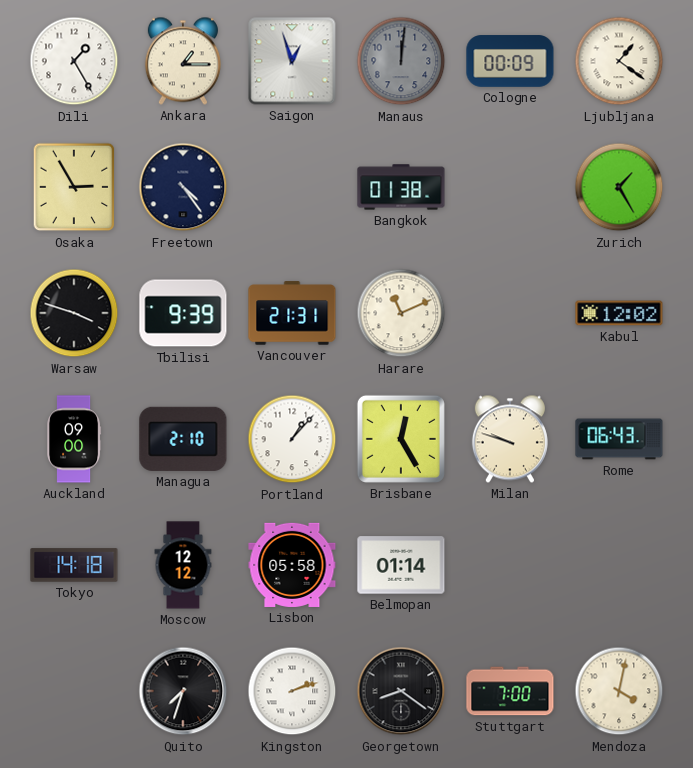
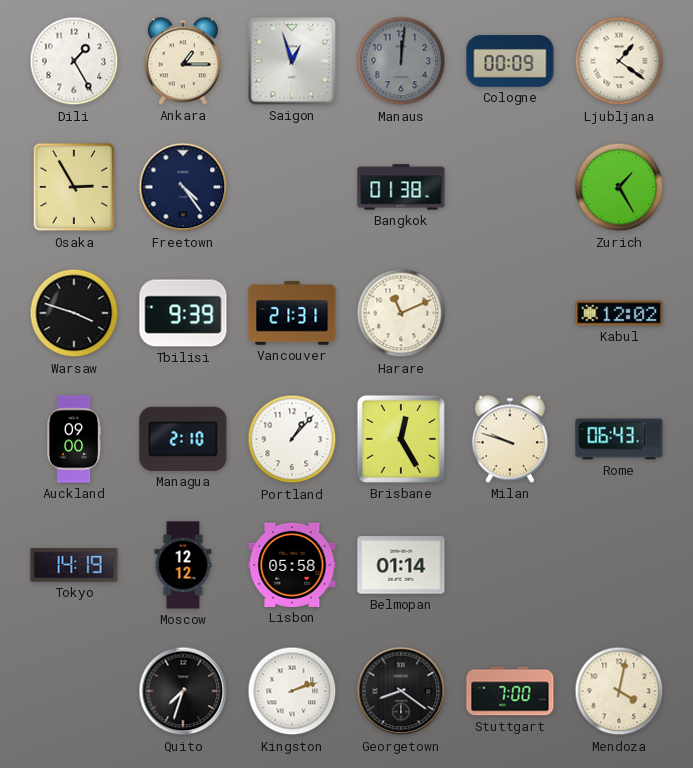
Tokyo: 14:18 -> 14:19
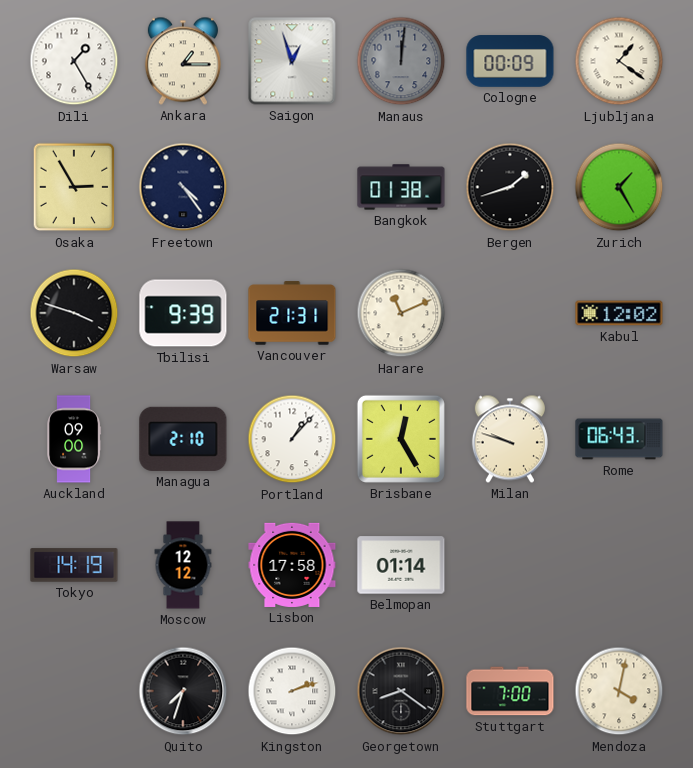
Bergen: none -> 1:42
Lisbon: 05:58 -> 17:58
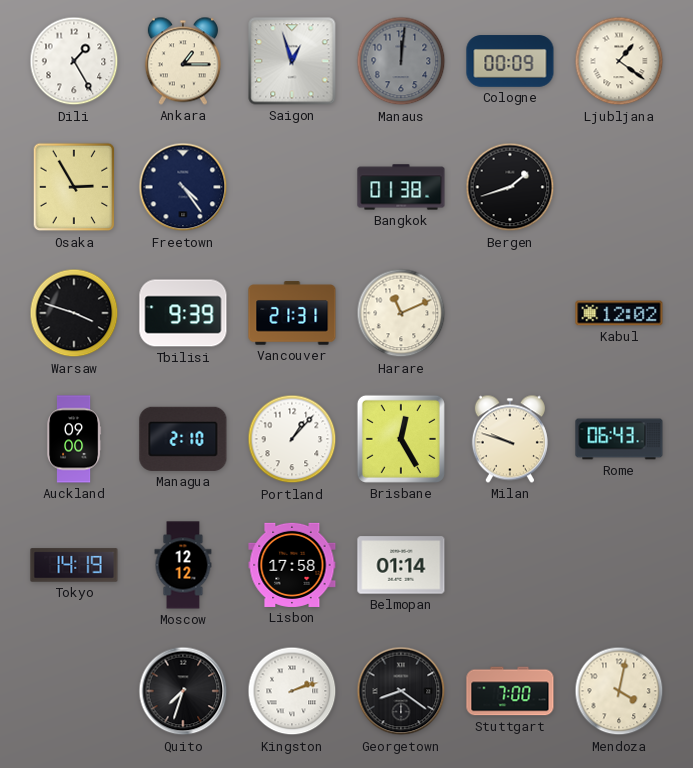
Zurich: 1:25 -> none
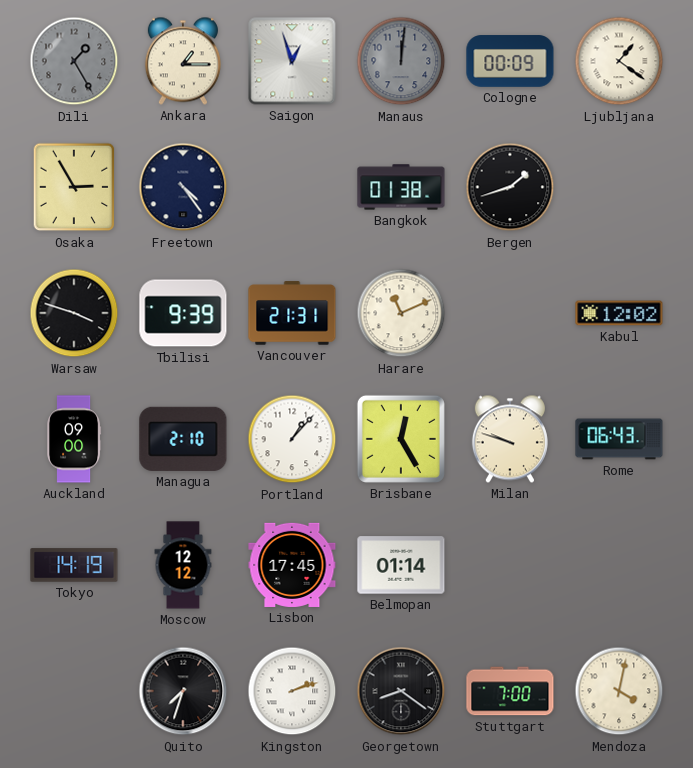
Dili dial: white -> grey
Lisbon: 17:58 -> 17:45
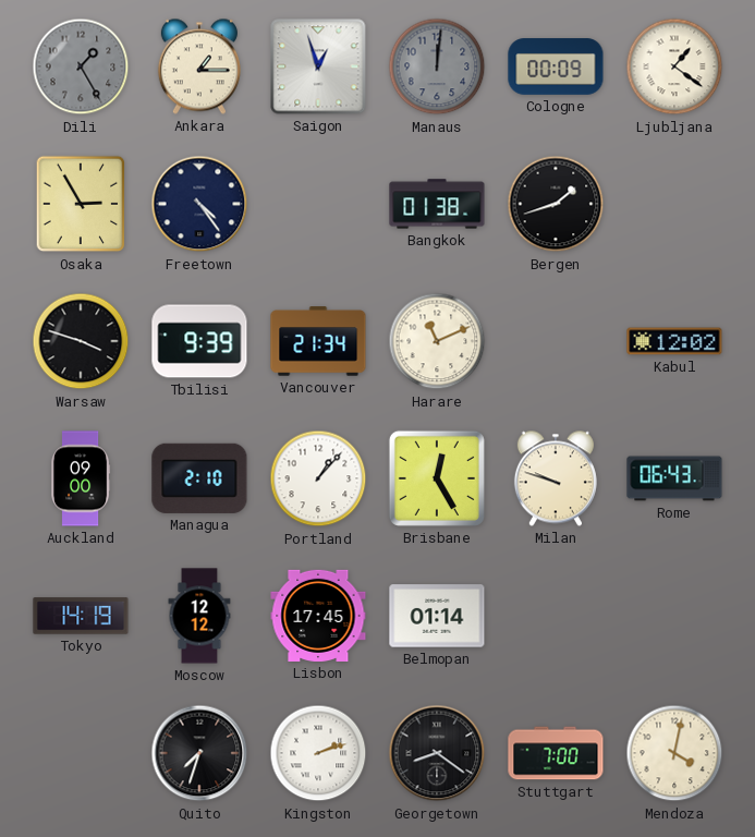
Vancouver: 21:31 -> 21:34
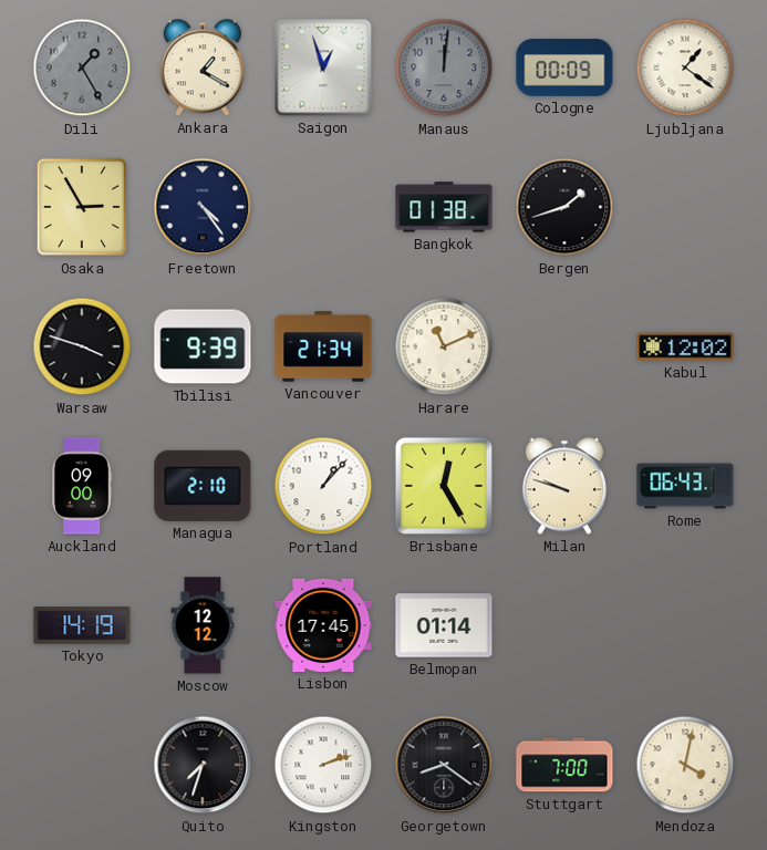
Ankara: 1:15 -> 1:20
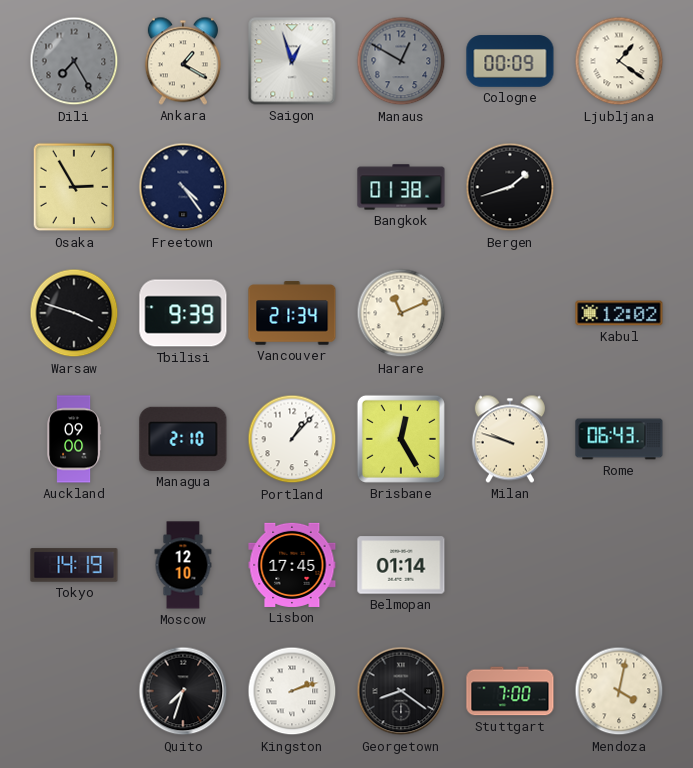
Dili: 1:25 -> 7:25
Manaus: 12:01 -> 12:50
Moscow: 12:12 -> 12:10
